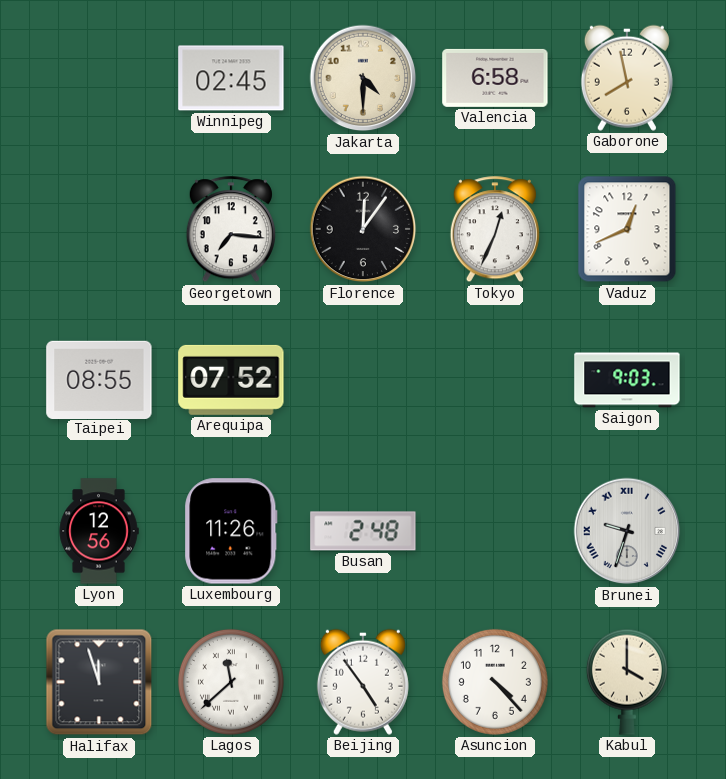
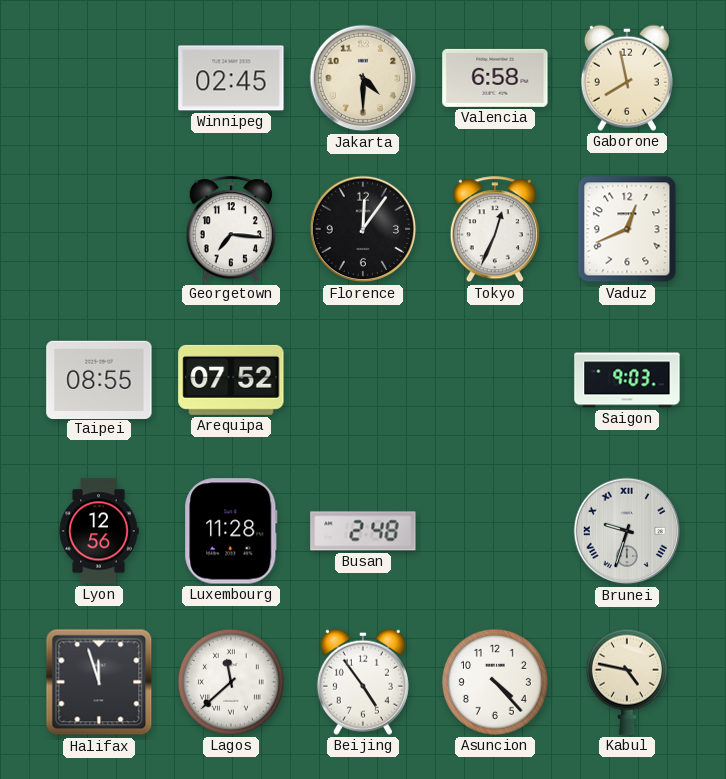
Luxembourg: 11:26 -> 11:28
Kabul: 4:00 -> 4:47
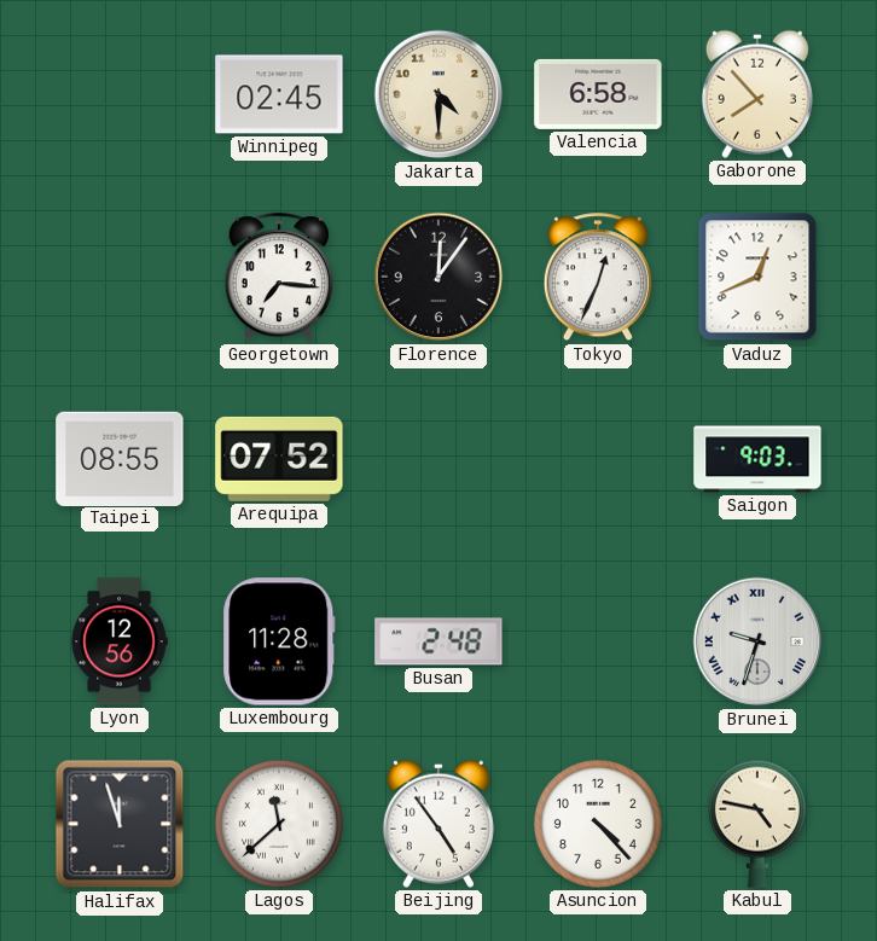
Gaborone: 7:58 -> 7:53
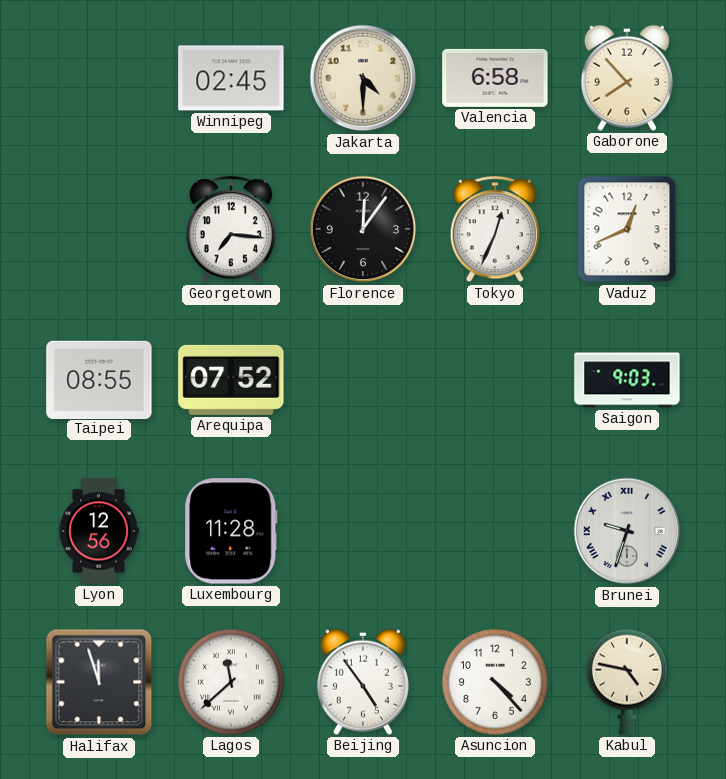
Busan: 2:48 -> none
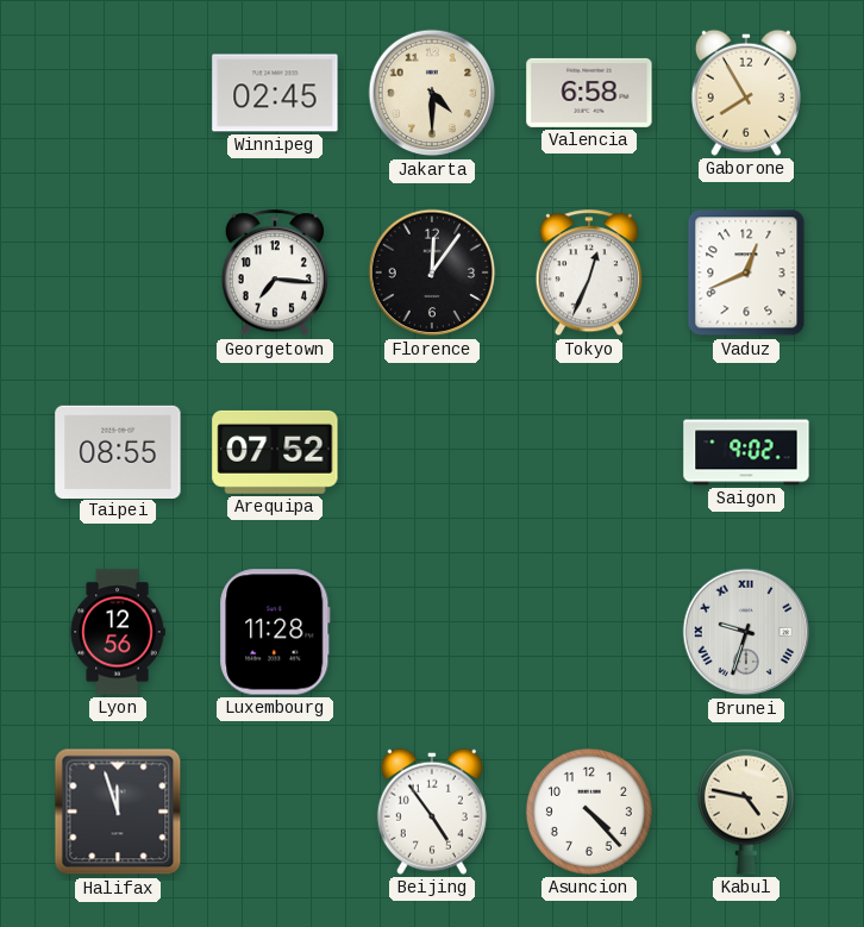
Gaborone: 7:53 -> 7:55
Saigon: 9:03 -> 9:02
Lagos: 11:38 -> none
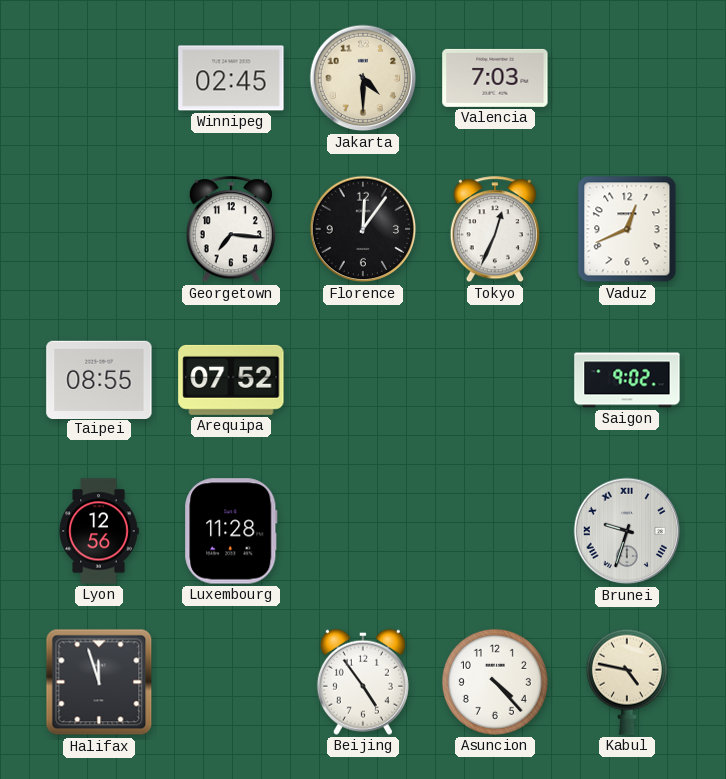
Valencia: 6:58 -> 7:03
Gaborone: 7:55 -> none
